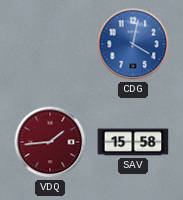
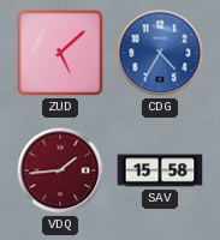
ZUD: none -> 5:08
CDG: 4:02 -> 4:35
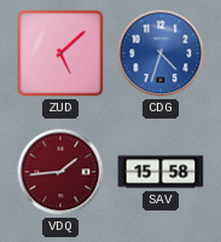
CDG: 4:35 -> 4:33
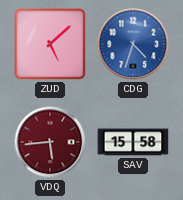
VDQ: 1:44 -> 5:44
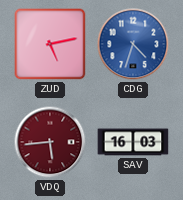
ZUD: 5:08 -> 5:13
SAV: 15:58 -> 16:03
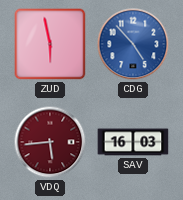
ZUD: 5:13 -> 5:58
CDG: 4:33 -> 4:53
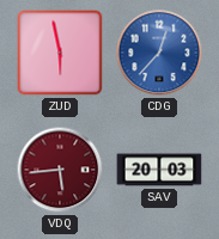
CDG: 4:53 -> 12:37
SAV: 16:03 -> 20:03
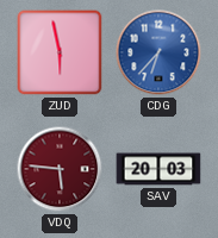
CDG: 12:37 -> 6:37
VDQ: 5:44 -> 5:46
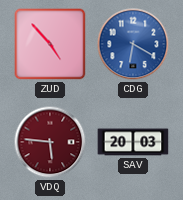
ZUD: 5:58 -> 4:53
CDG: 6:37 -> 6:20
